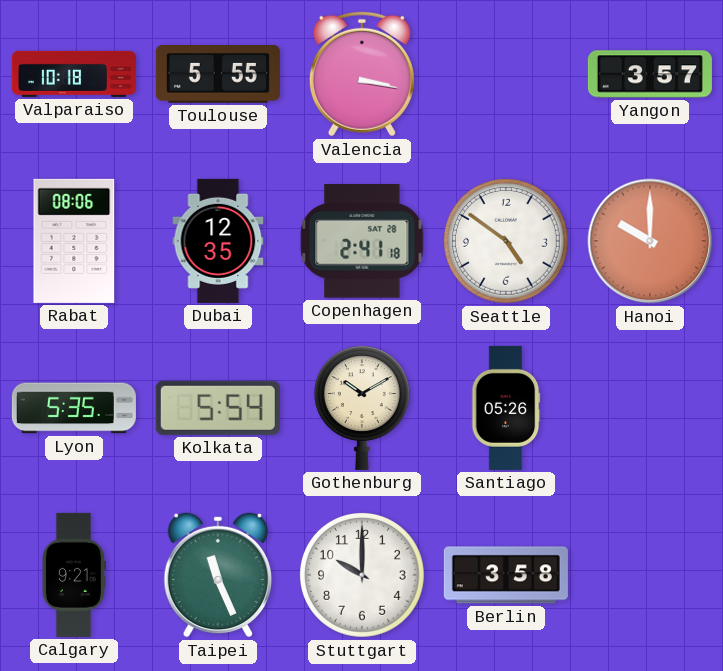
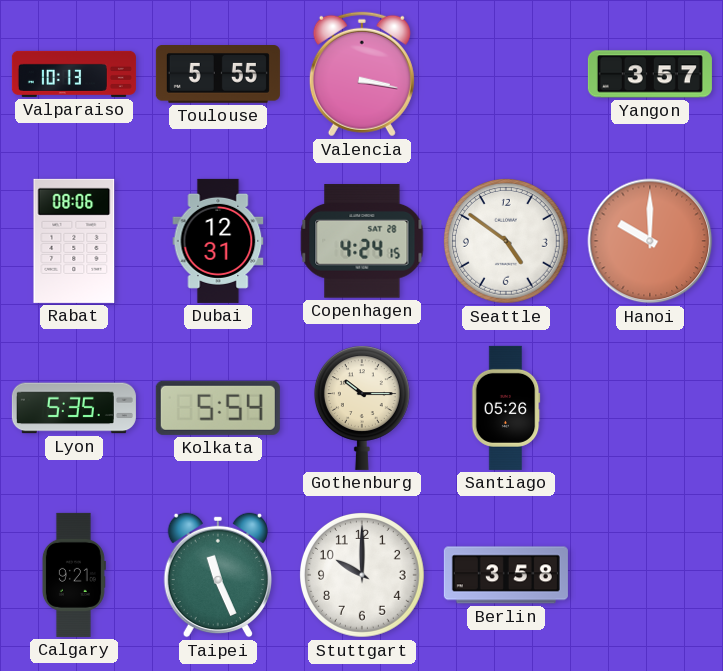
Valparaiso: 10:18 -> 10:13
Dubai: 12:35 -> 12:31
Copenhagen: 2:41 -> 4:24
Gothenburg: 10:10 -> 10:15
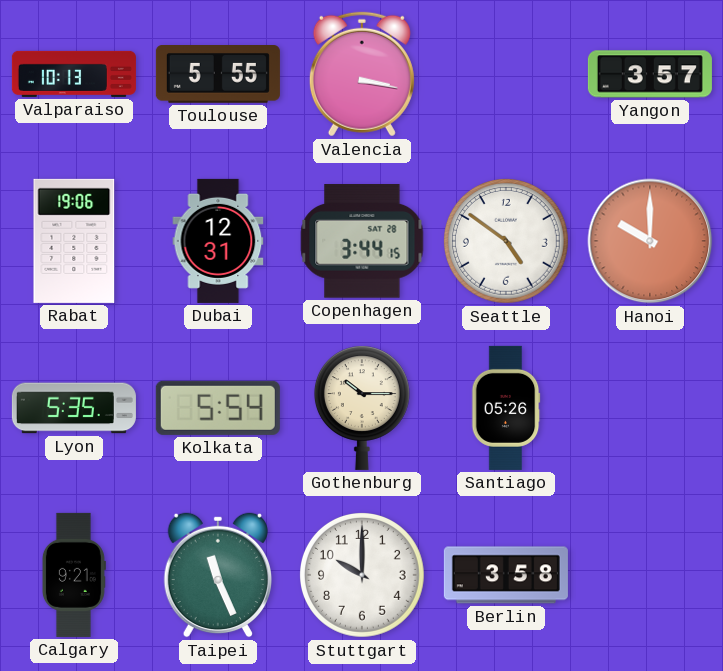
Rabat: 08:06 -> 19:06
Copenhagen: 4:24 -> 3:44
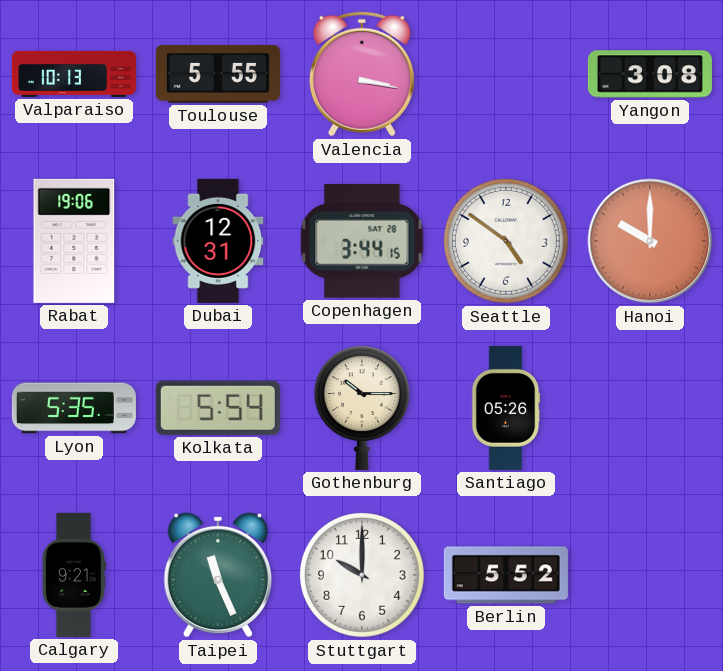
Yangon: 3:57 -> 3:08
Berlin: 3:58 -> 5:52
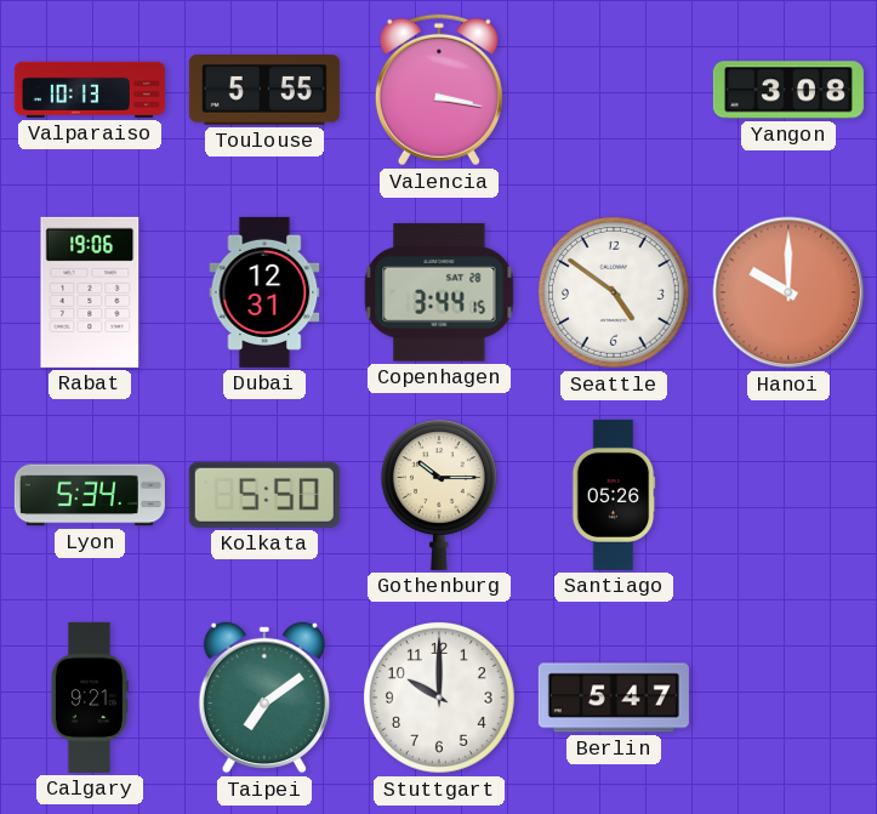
Lyon: 5:35 -> 5:34
Kolkata: 5:54 -> 5:50
Taipei: 11:26 -> 7:09
Berlin: 5:52 -> 5:47
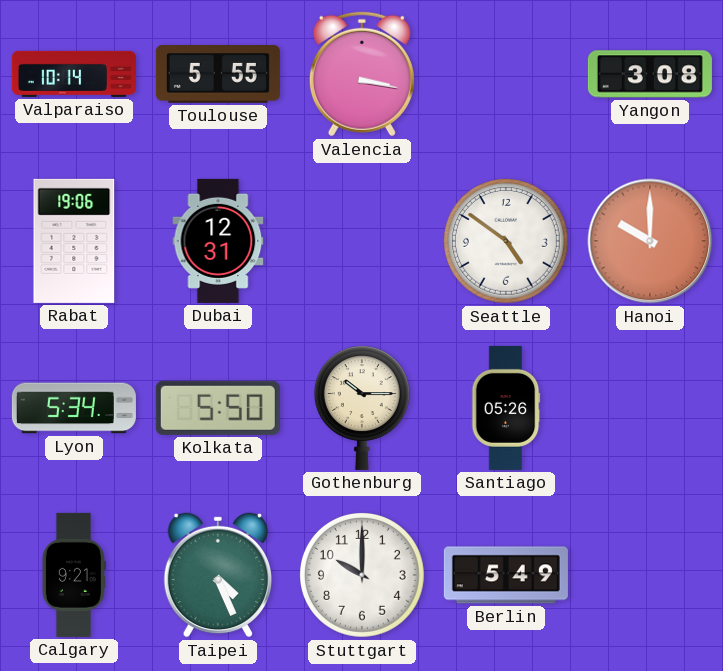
Valparaiso: 10:13 -> 10:14
Copenhagen: 3:44 -> none
Taipei: 7:09 -> 4:26
Berlin: 5:47 -> 5:49
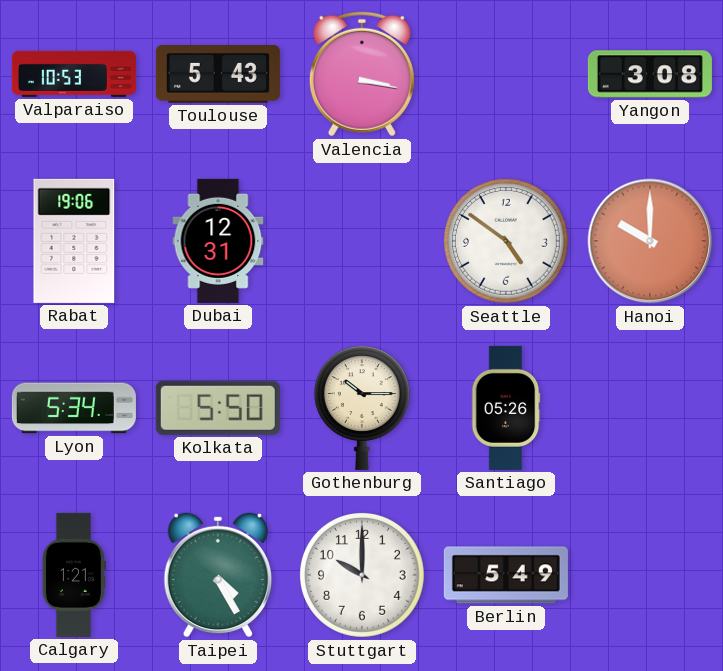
Valparaiso: 10:14 -> 10:53
Toulouse: 5:55 -> 5:43
Calgary: 9:21 -> 1:21
Taipei: 4:26 -> 4:25
